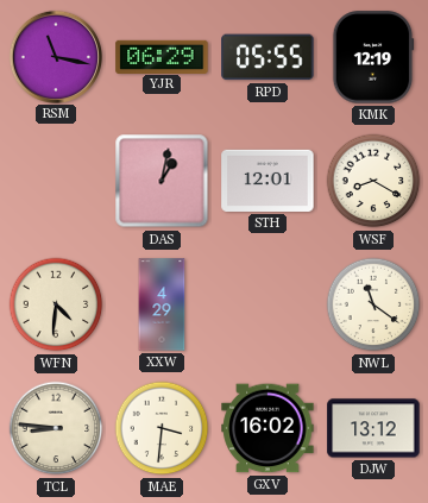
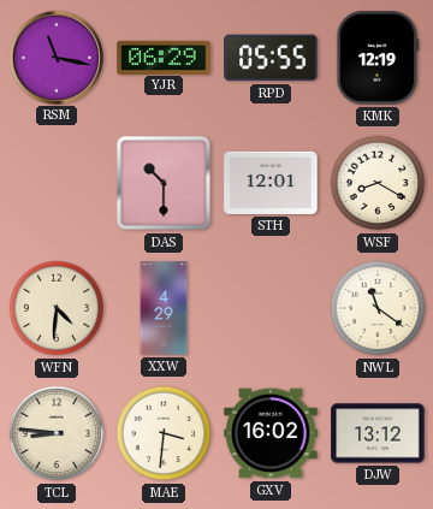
DAS: 1:02 -> 10:30
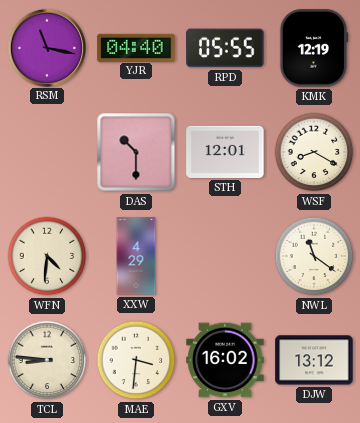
YJR: 06:29 -> 04:40
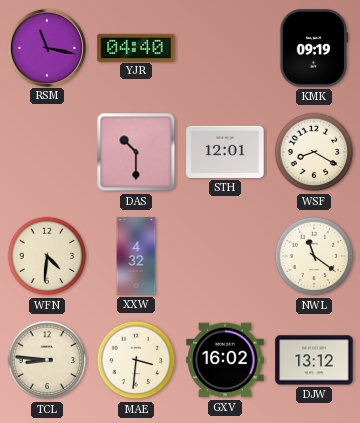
RPD: 05:55 -> none
KMK: 12:19 -> 09:19
XXW: 4:29 -> 4:32
